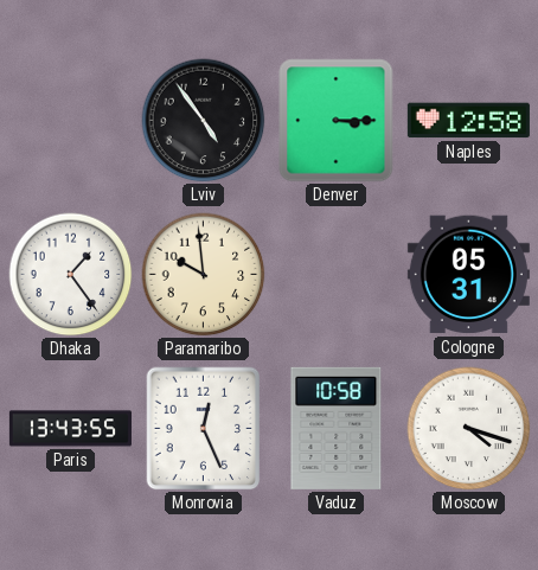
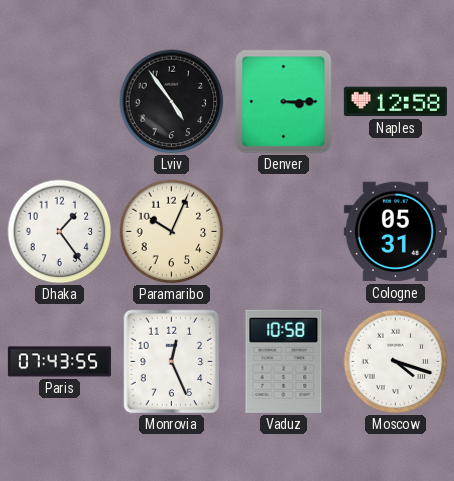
Paramaribo: 9:59 -> 10:04
Paris: 13:43 -> 07:43
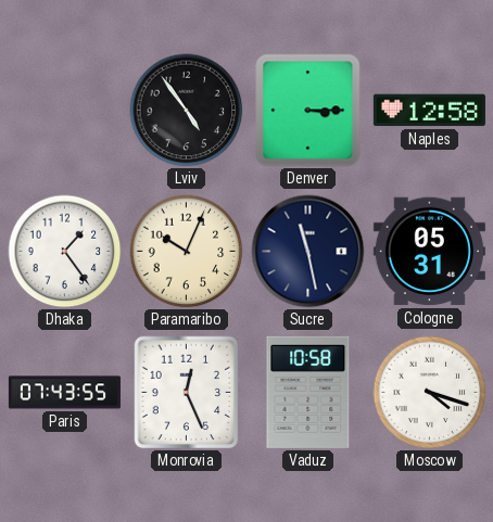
Sucre: none -> 11:28
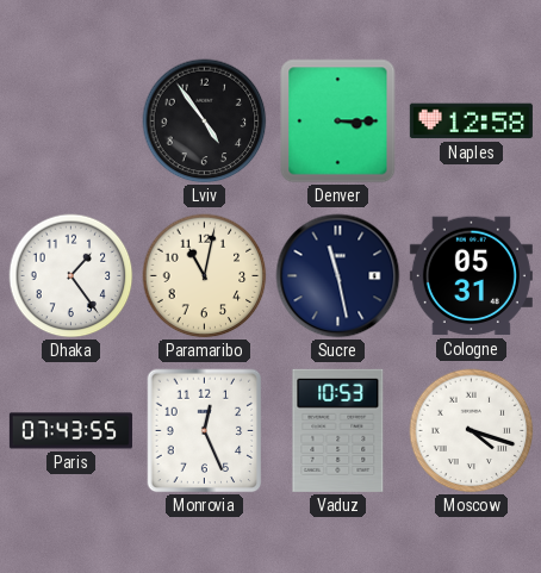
Paramaribo: 10:04 -> 11:02
Vaduz: 10:58 -> 10:53
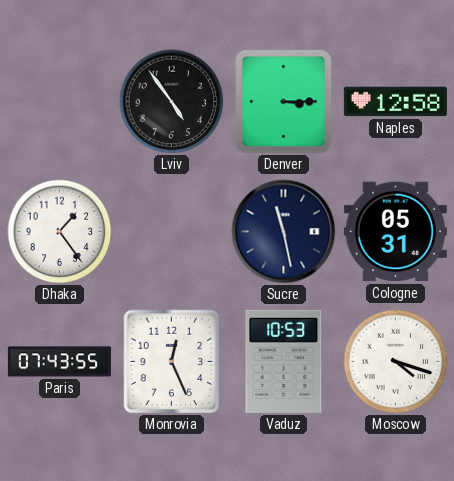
Paramaribo: 11:02 -> none
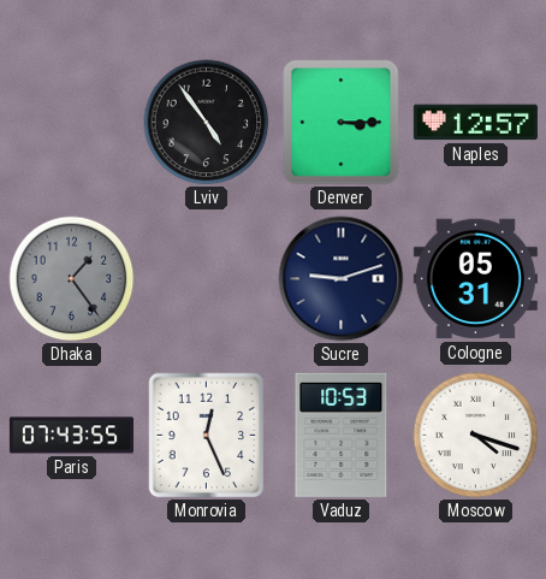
Naples: 12:58 -> 12:57
Dhaka dial: white -> grey
Sucre: 11:28 -> 9:12
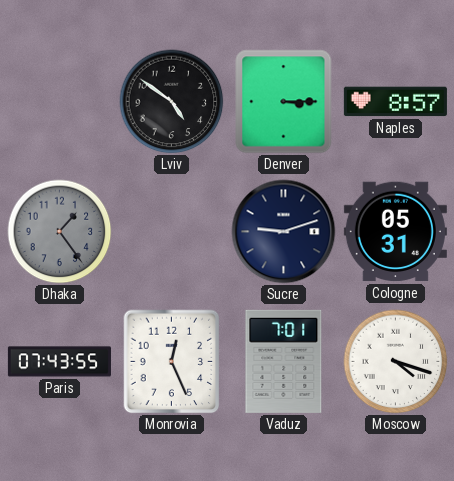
Lviv: 4:54 -> 4:51
Naples: 12:57 -> 8:57
Vaduz: 10:53 -> 7:01
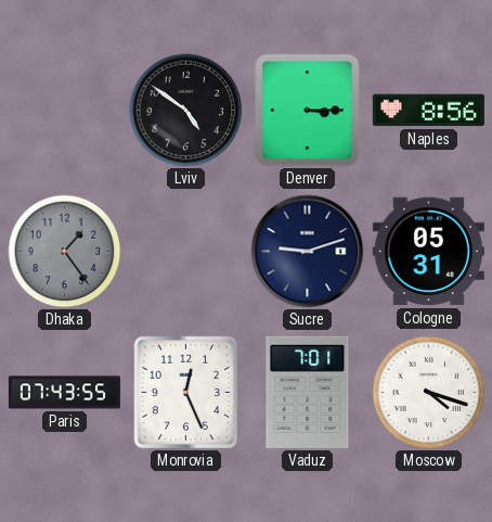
Naples: 8:57 -> 8:56
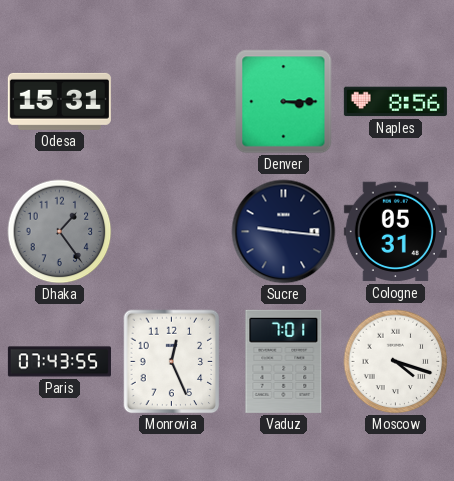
Odesa: none -> 15:31
Lviv: 4:51 -> none
Sucre: 9:12 -> 9:16
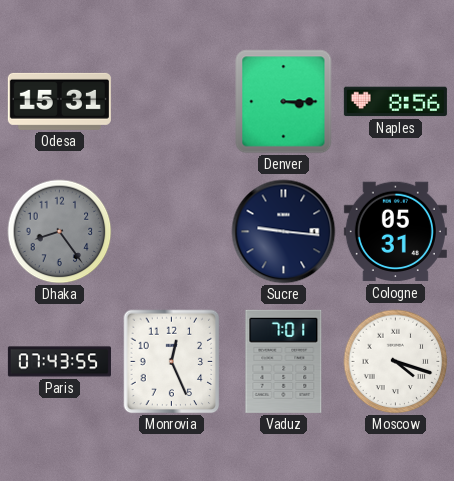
Dhaka: 1:24 -> 8:24
